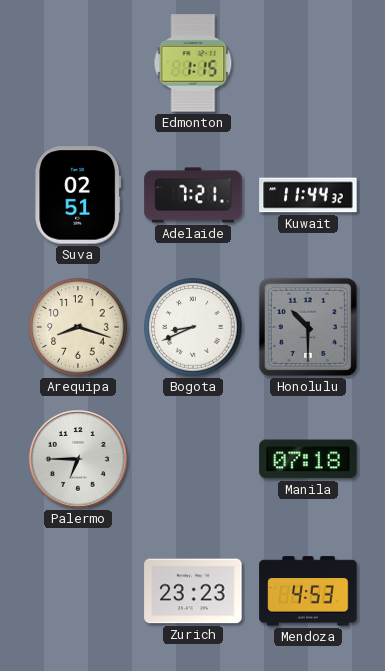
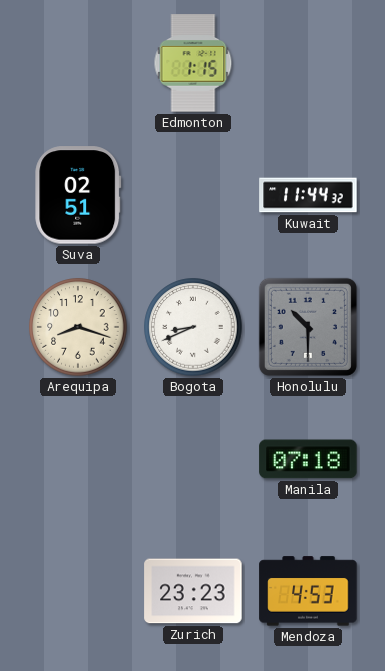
Adelaide: 7:21 -> none
Palermo: 6:45 -> none
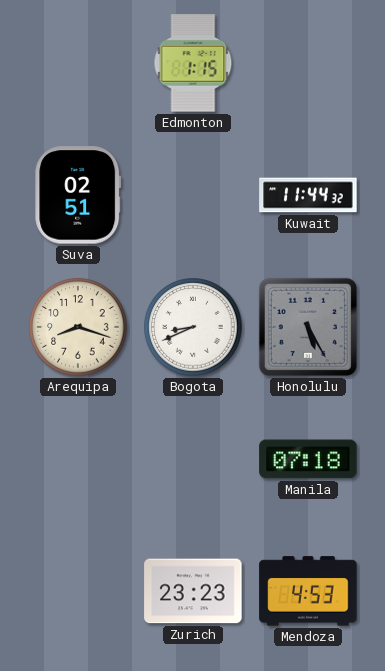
Honolulu: 10:30 -> 5:25
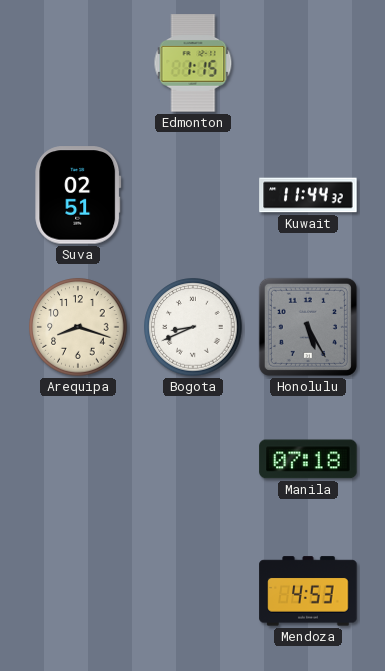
Zurich: 23:23 -> none
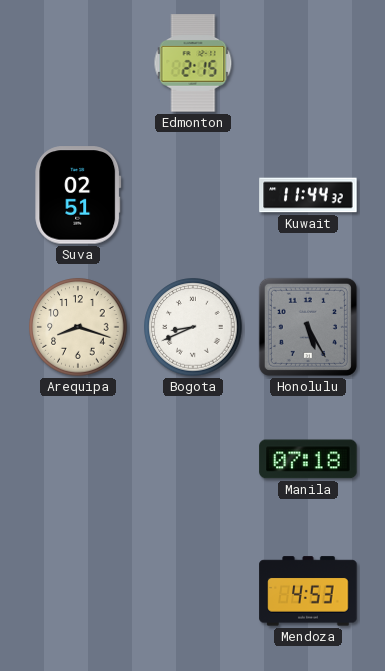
Edmonton: 1:15 -> 2:15
